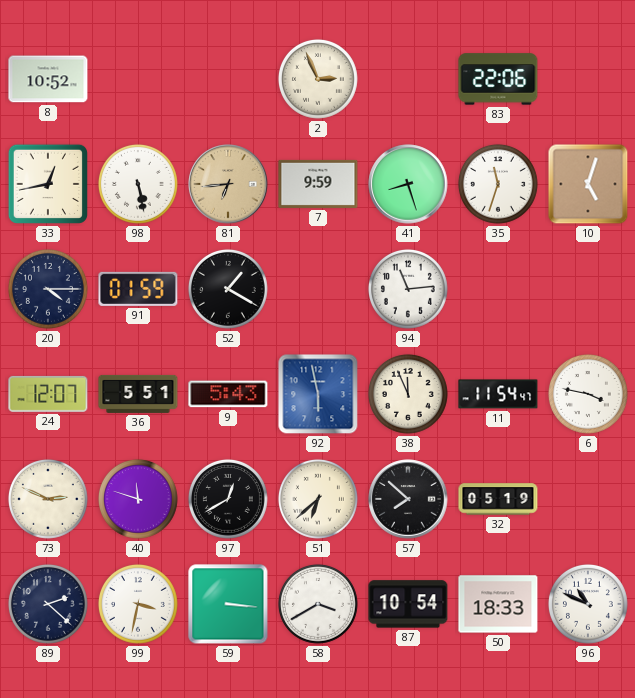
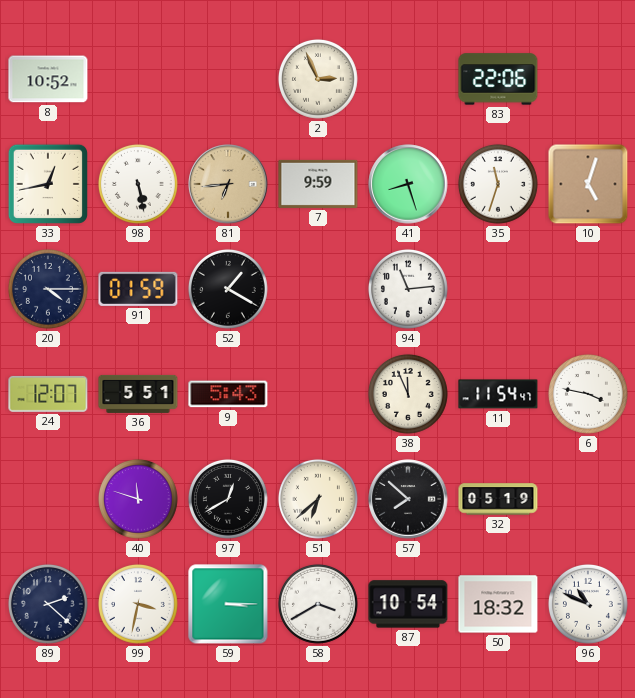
92: 5:58 -> none
73: 2:49 -> none
59: 3:16 -> 3:15
50: 18:33 -> 18:32
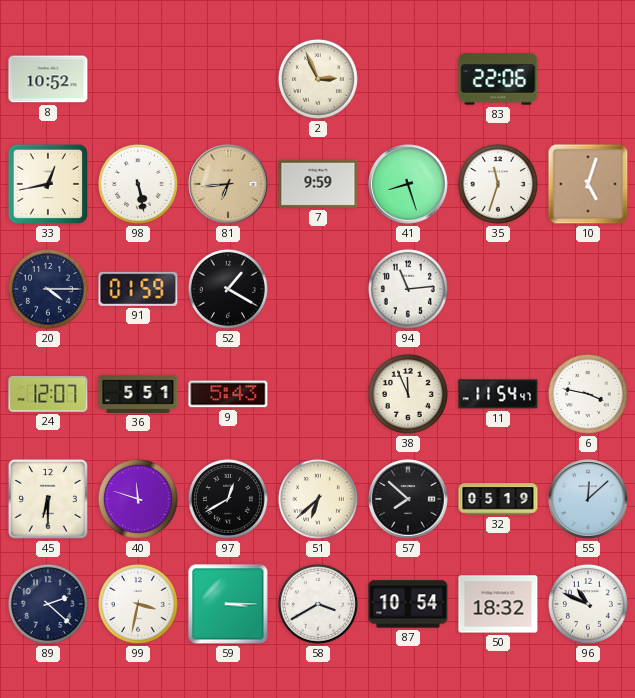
45: none -> 6:30
55: none -> 12:08
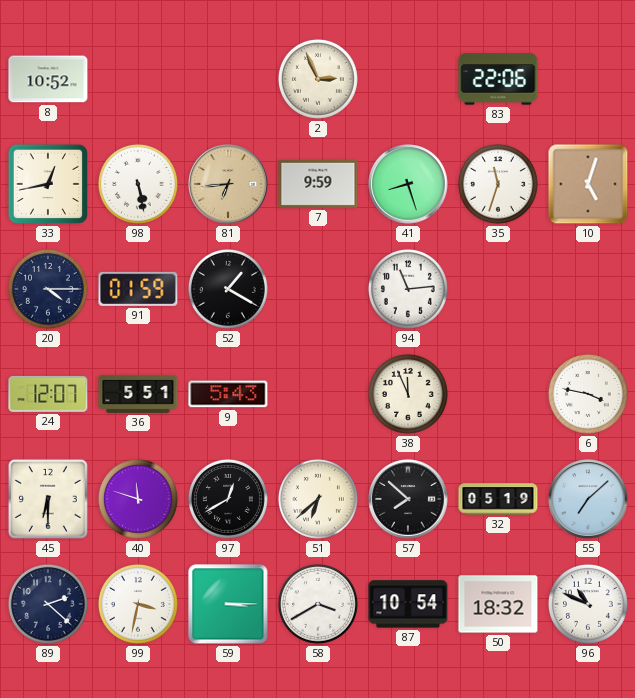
11: 11:54 -> none
55: 12:08 -> 7:08
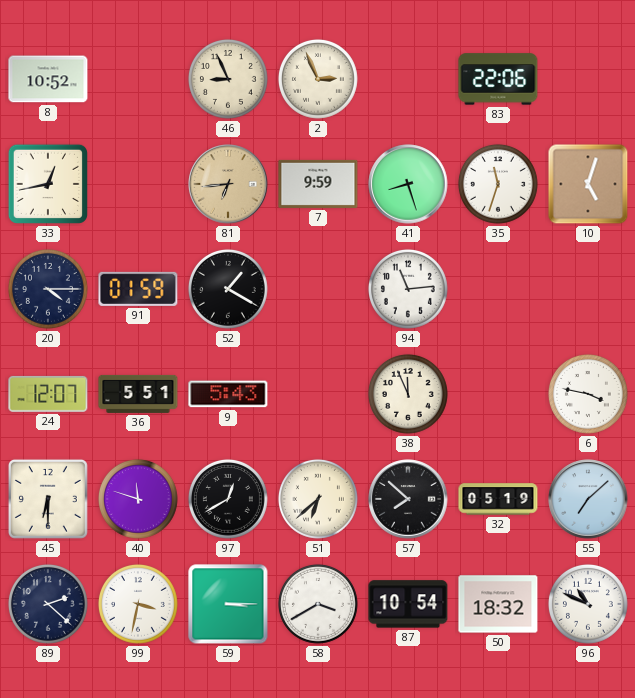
46: none -> 8:56
98: 5:28 -> none
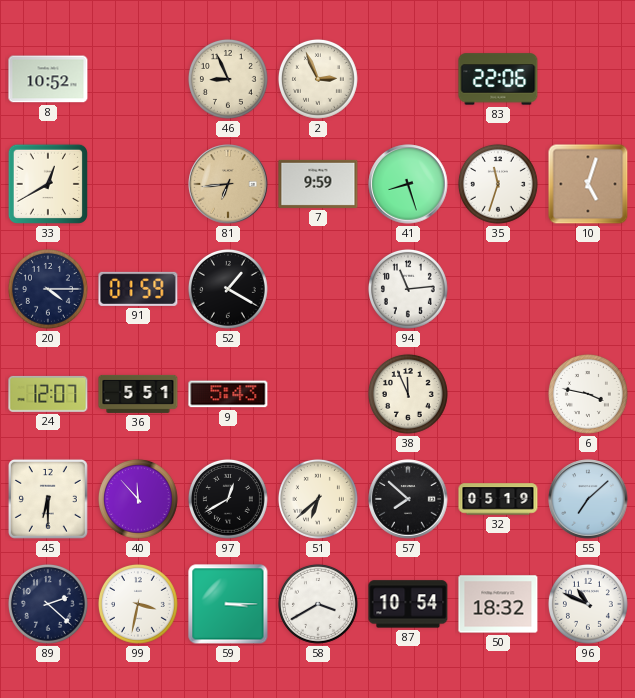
33: 12:43 -> 12:40
40: 11:48 -> 11:53
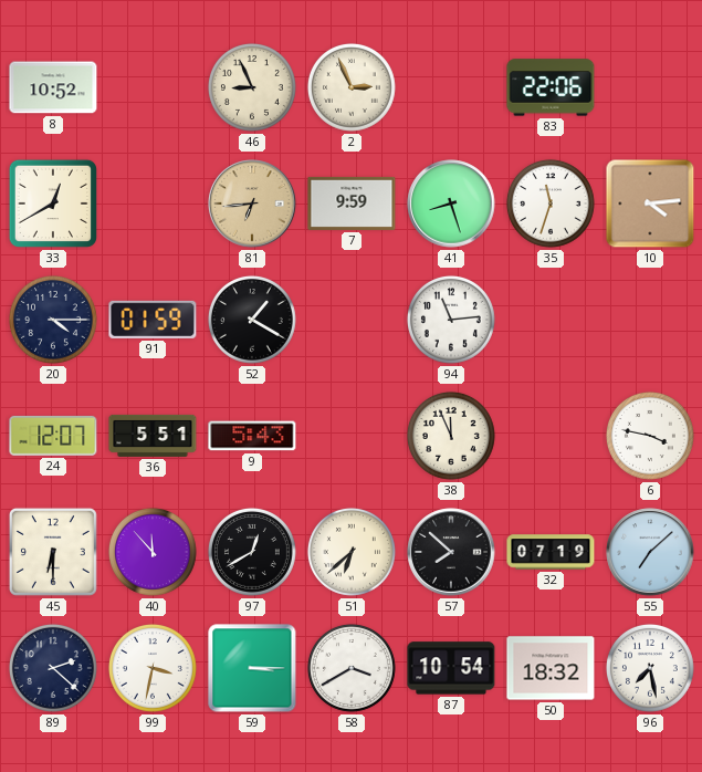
10: 5:03 -> 4:14
32: 05:19 -> 07:19
96: 10:49 -> 7:28
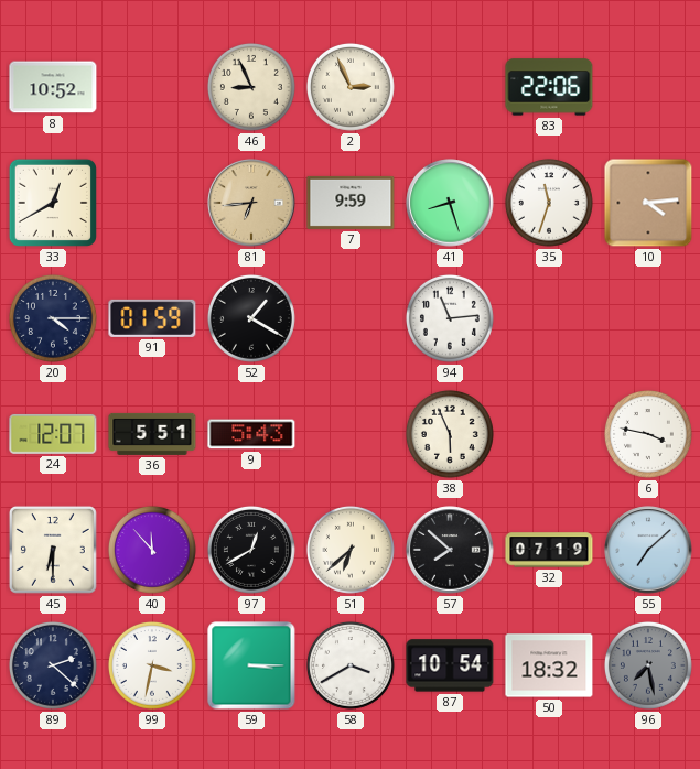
38: 11:56 -> 5:56
96 dial: white -> grey
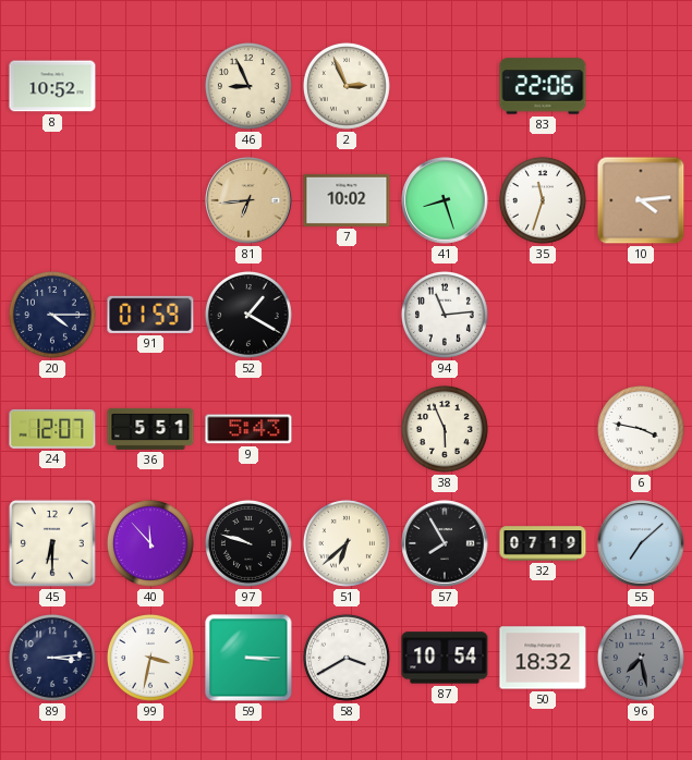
33: 12:40 -> none
7: 9:59 -> 10:02
97: 12:40 -> 9:48
57: 7:52 -> 7:55
89: 2:22 -> 3:14
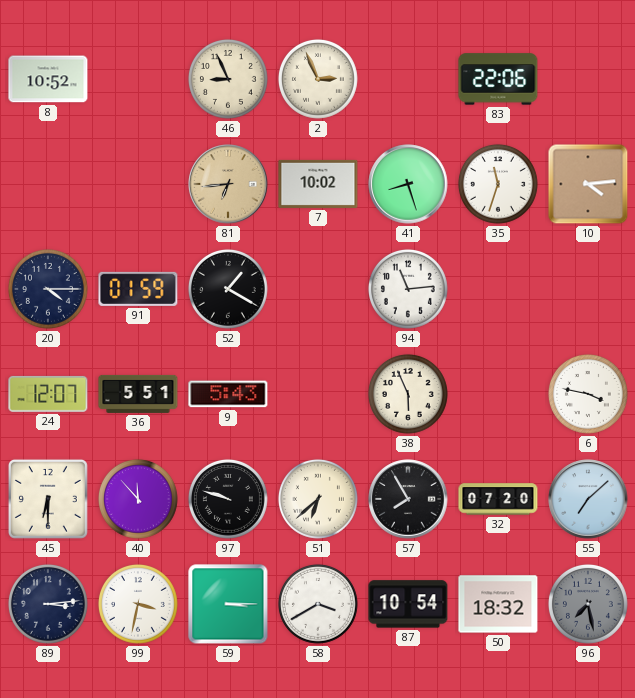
32: 07:19 -> 07:20
